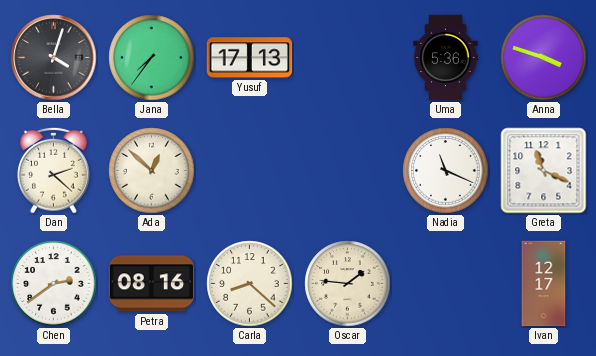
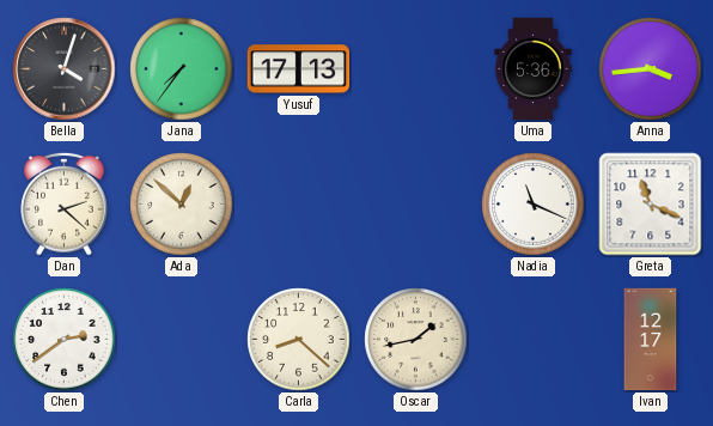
Anna: 3:48 -> 3:44
Petra: 08:16 -> none
Oscar: 1:46 -> 1:43
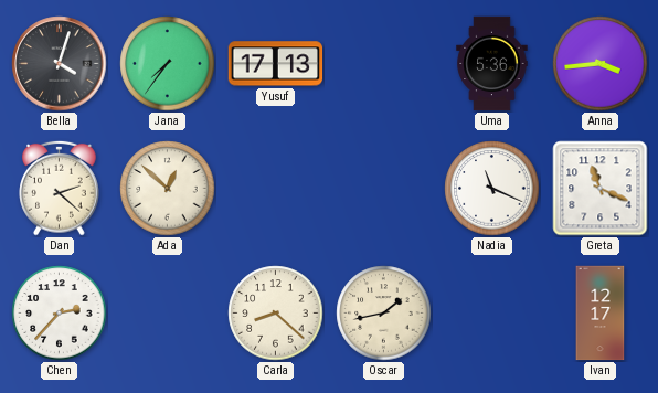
Chen: 2:39 -> 2:37
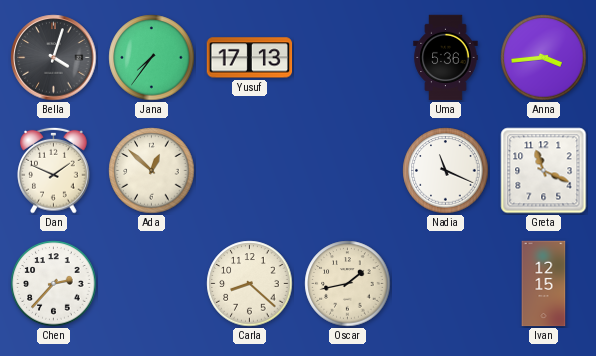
Dan: 2:22 -> 1:49
Ivan: 12:17 -> 12:15
